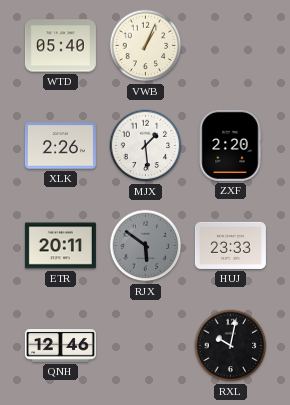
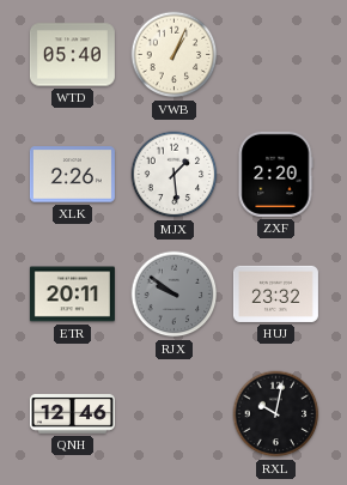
RJX: 5:51 -> 9:51
HUJ: 23:33 -> 23:32
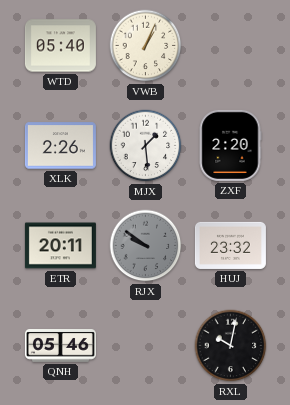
QNH: 12:46 -> 05:46
